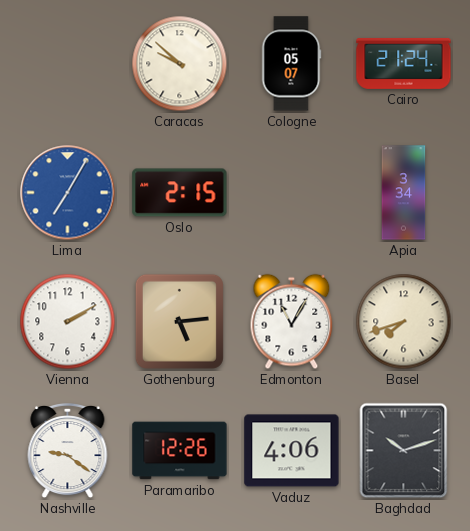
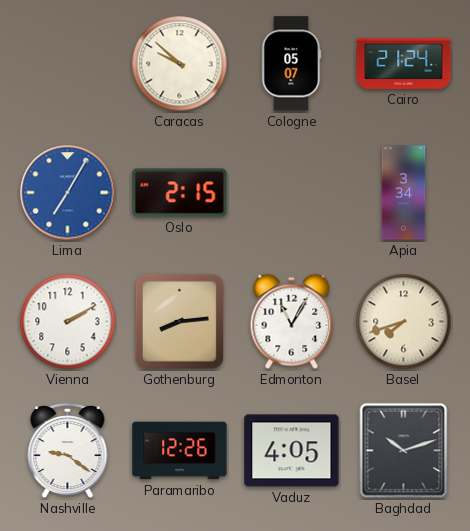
Gothenburg: 5:14 -> 8:14
Vaduz: 4:06 -> 4:05
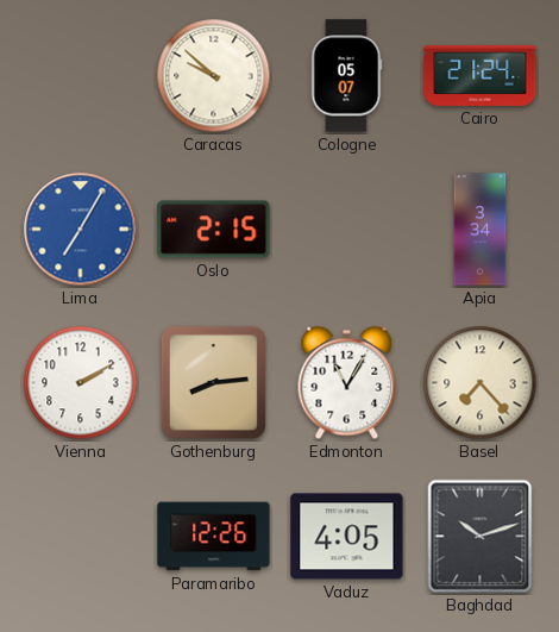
Basel: 7:42 -> 7:23
Nashville: 9:21 -> none
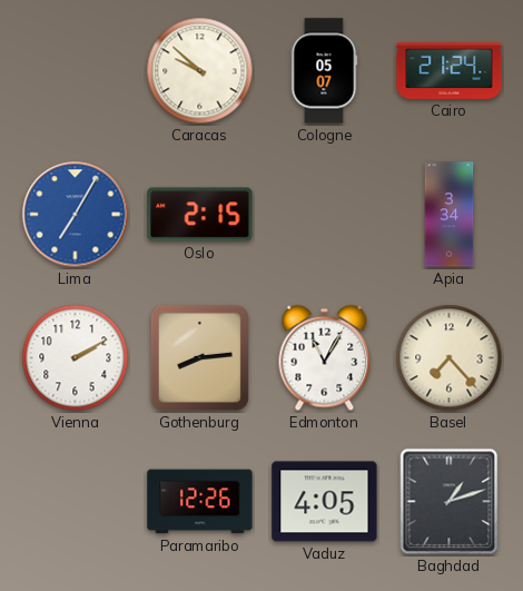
Baghdad: 10:12 -> 1:12
